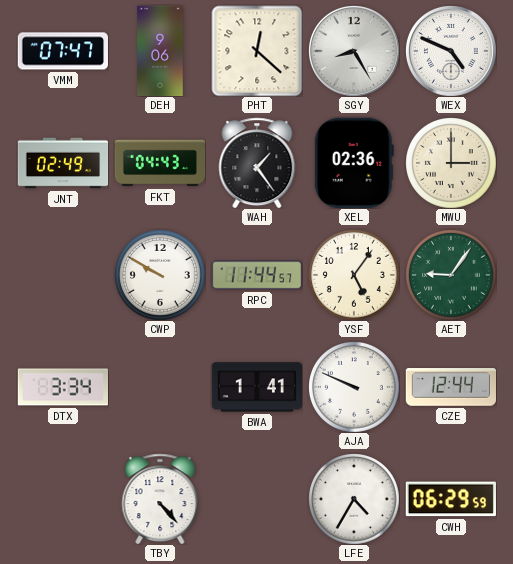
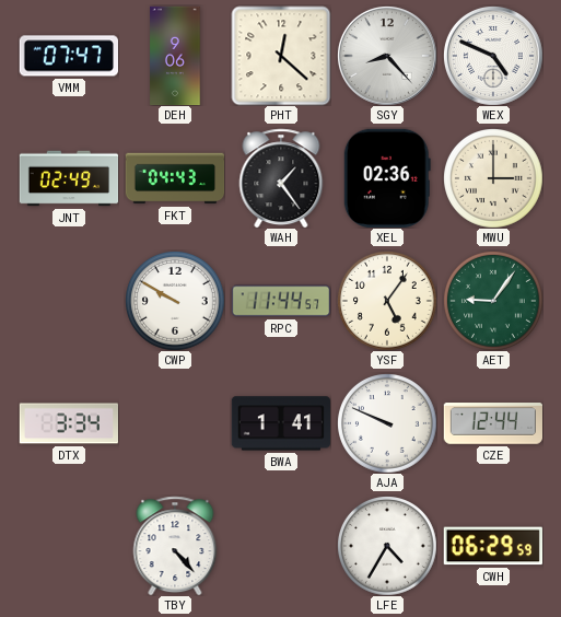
SGY: 8:25 -> 8:23
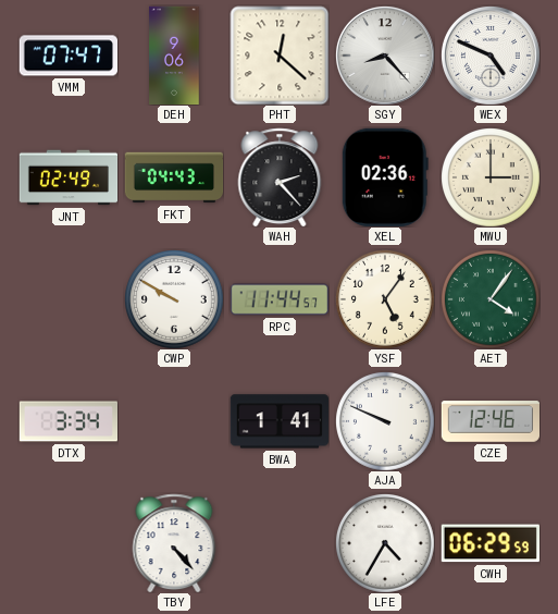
WAH: 1:24 -> 2:23
AET: 9:06 -> 4:06
CZE: 12:44 -> 12:46
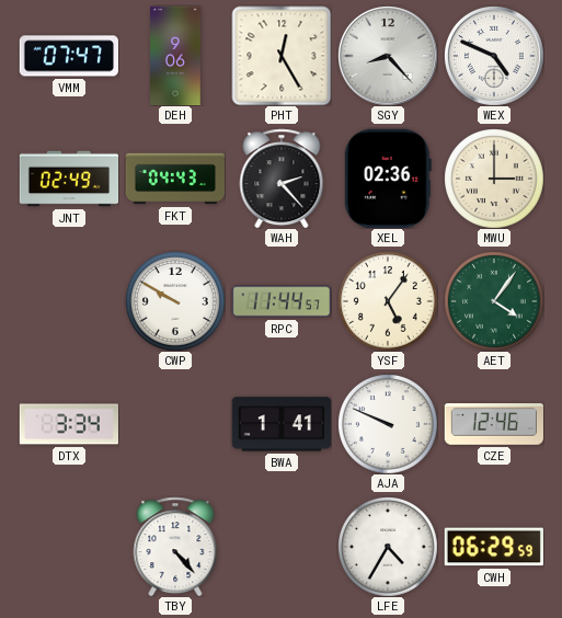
PHT: 12:22 -> 12:25
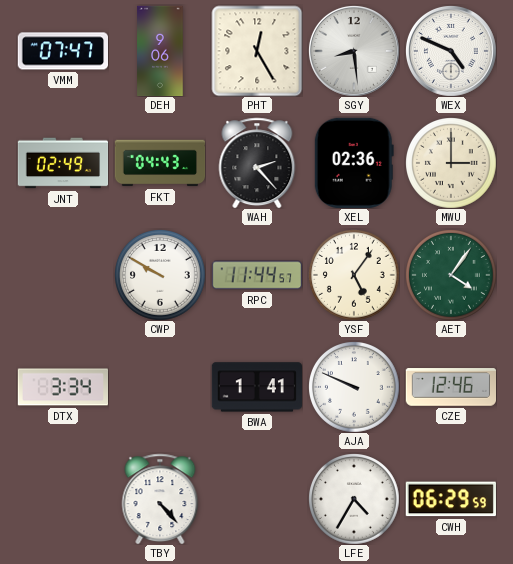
SGY: 8:23 -> 8:29
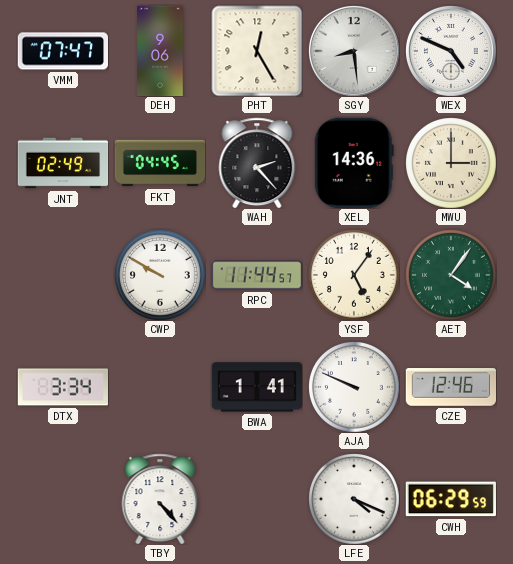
FKT: 04:43 -> 04:45
XEL: 02:36 -> 14:36
LFE: 4:35 -> 4:19
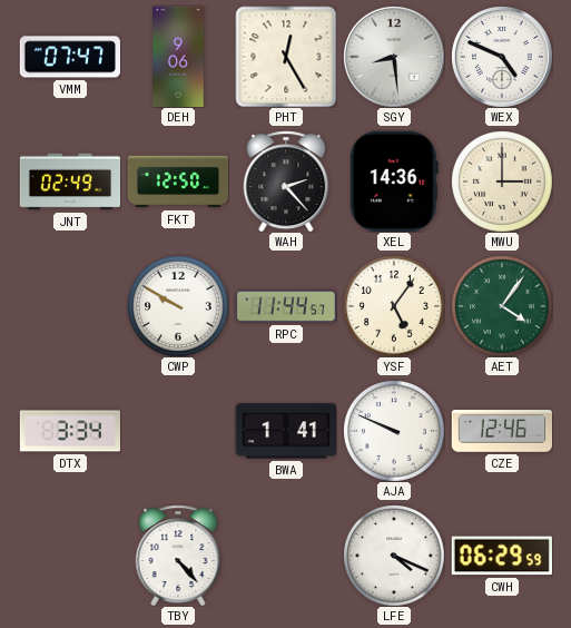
FKT: 04:45 -> 12:50
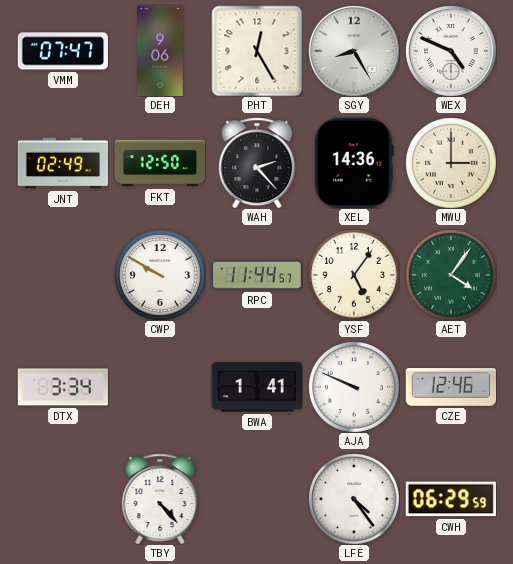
SGY: 8:29 -> 8:25
LFE: 4:19 -> 4:24
